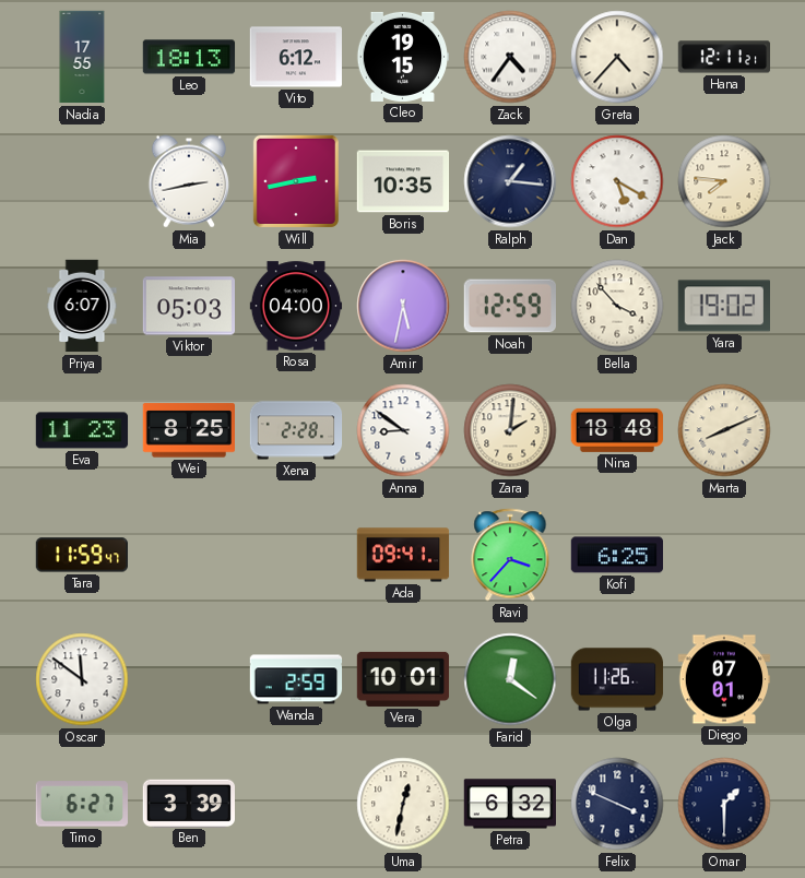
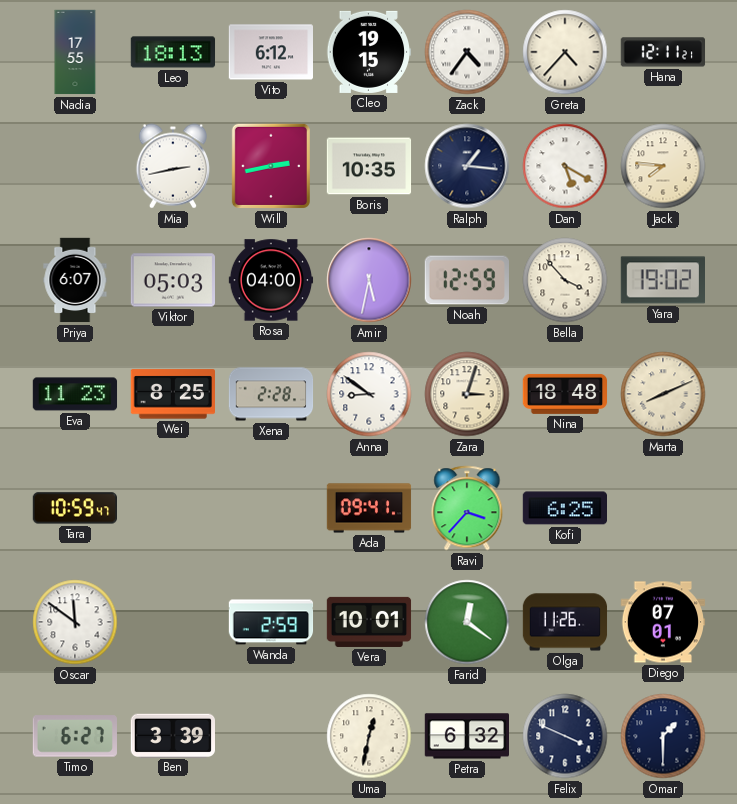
Zara: 2:01 -> 3:03
Tara: 11:59 -> 10:59
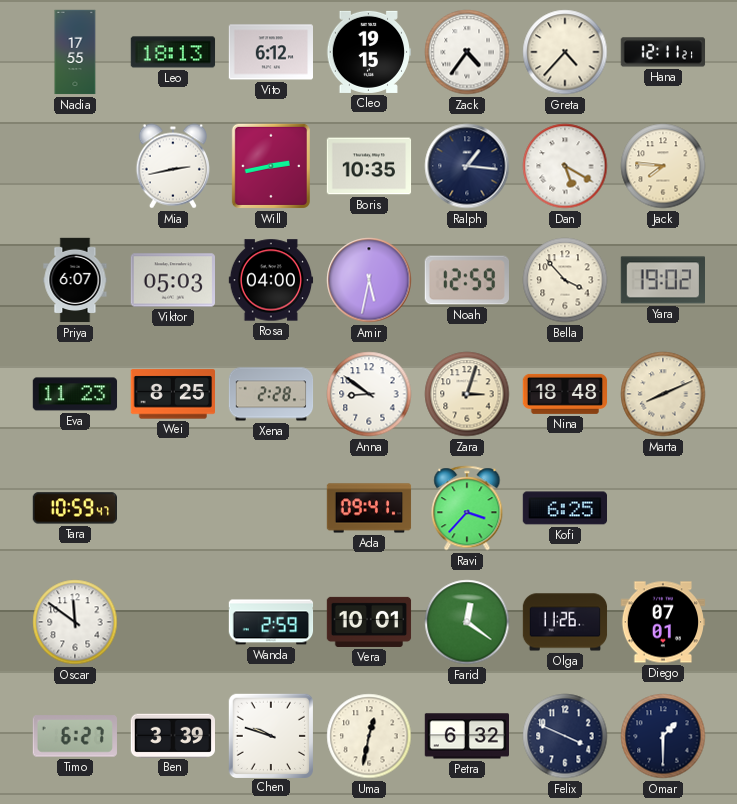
Chen: none -> 9:48
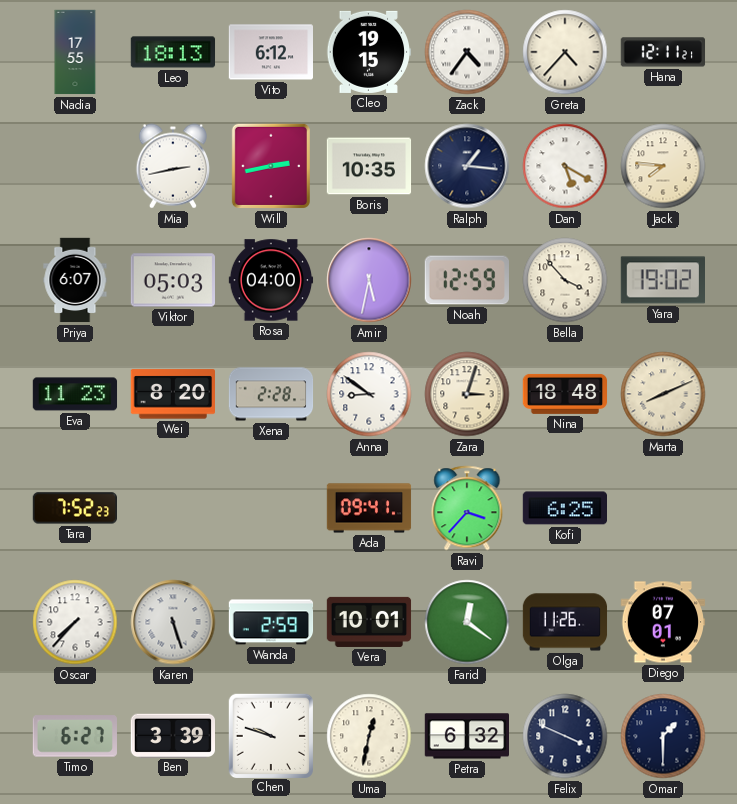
Wei: 8:25 -> 8:20
Tara: 10:59 -> 7:52
Oscar: 11:51 -> 7:37
Karen: none -> 5:27
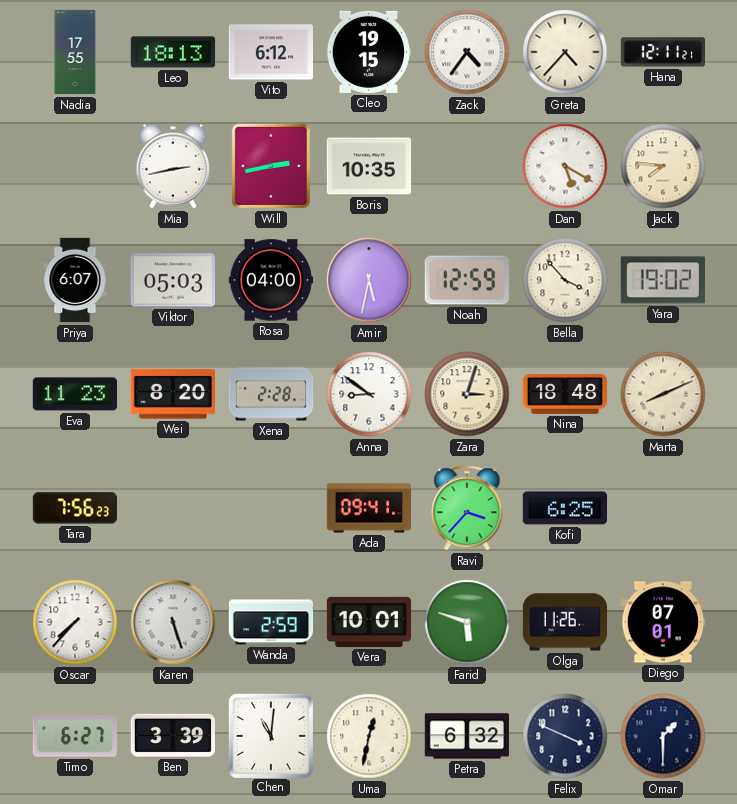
Ralph: 1:16 -> none
Tara: 7:52 -> 7:56
Farid: 12:21 -> 5:48
Chen: 9:48 -> 11:01
